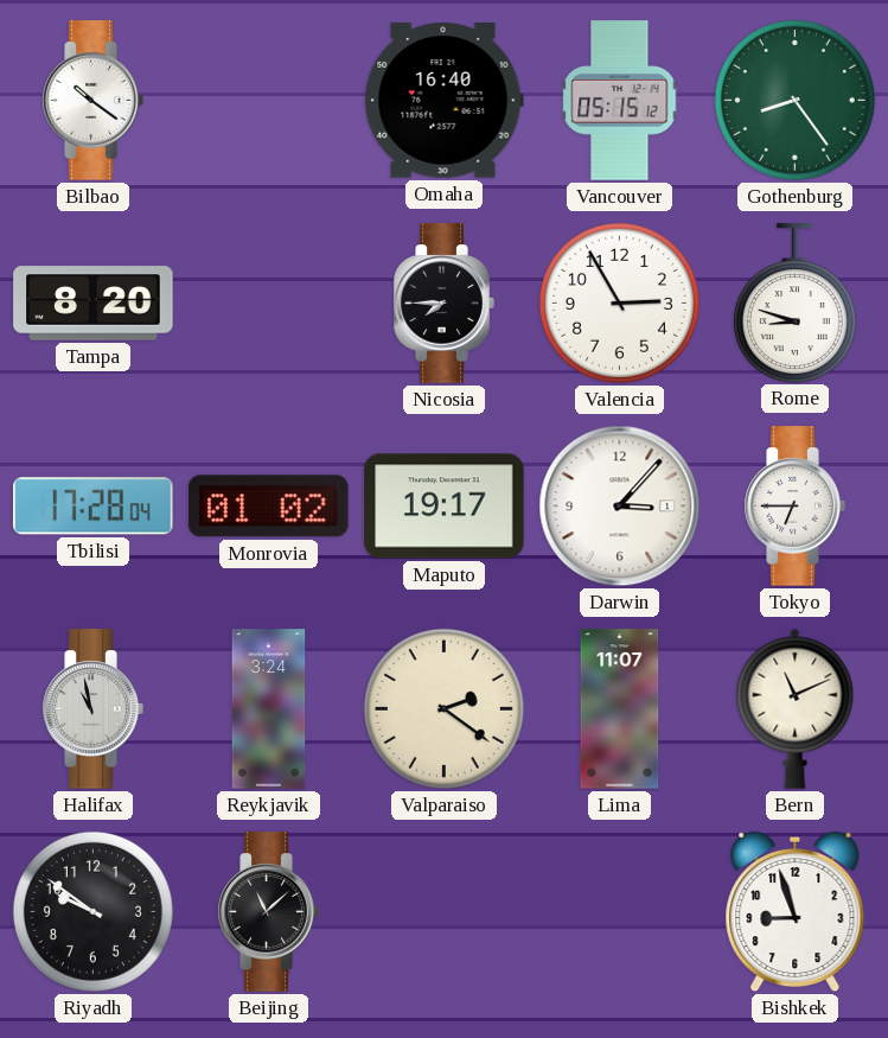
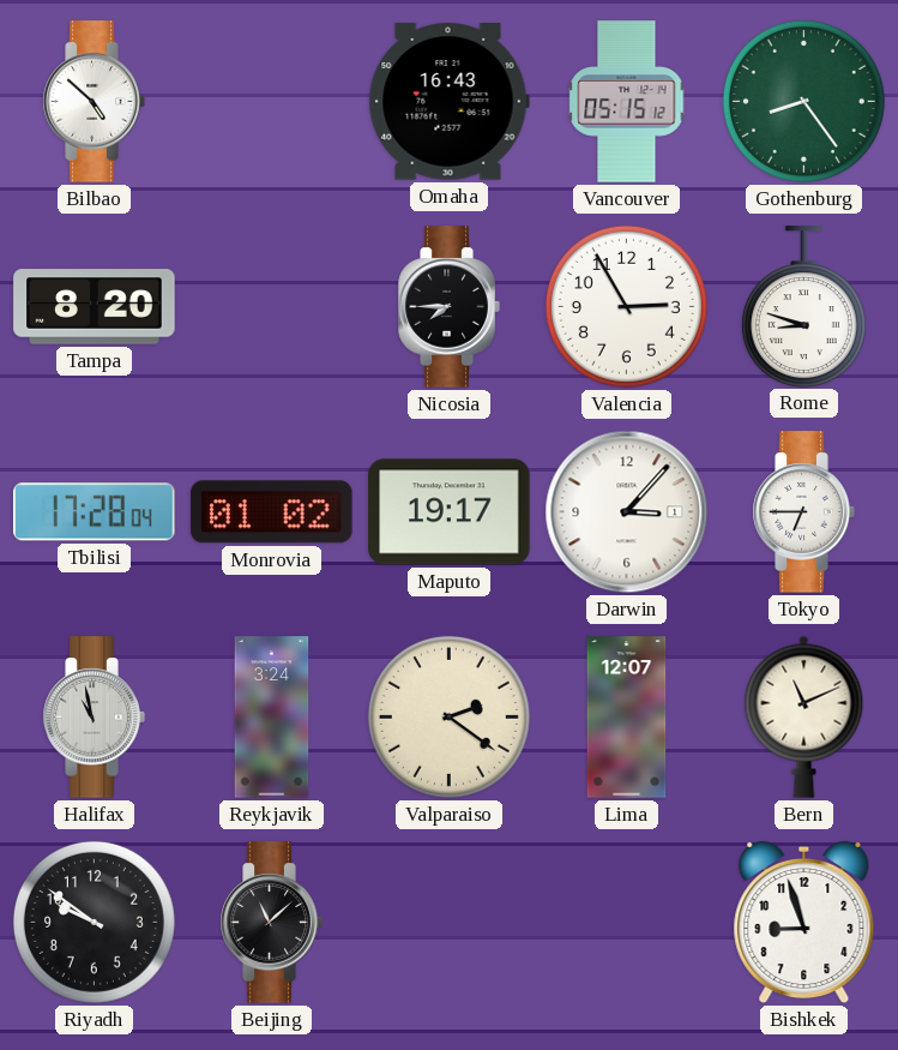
Bilbao: 10:21 -> 4:52
Omaha: 16:40 -> 16:43
Lima: 11:07 -> 12:07
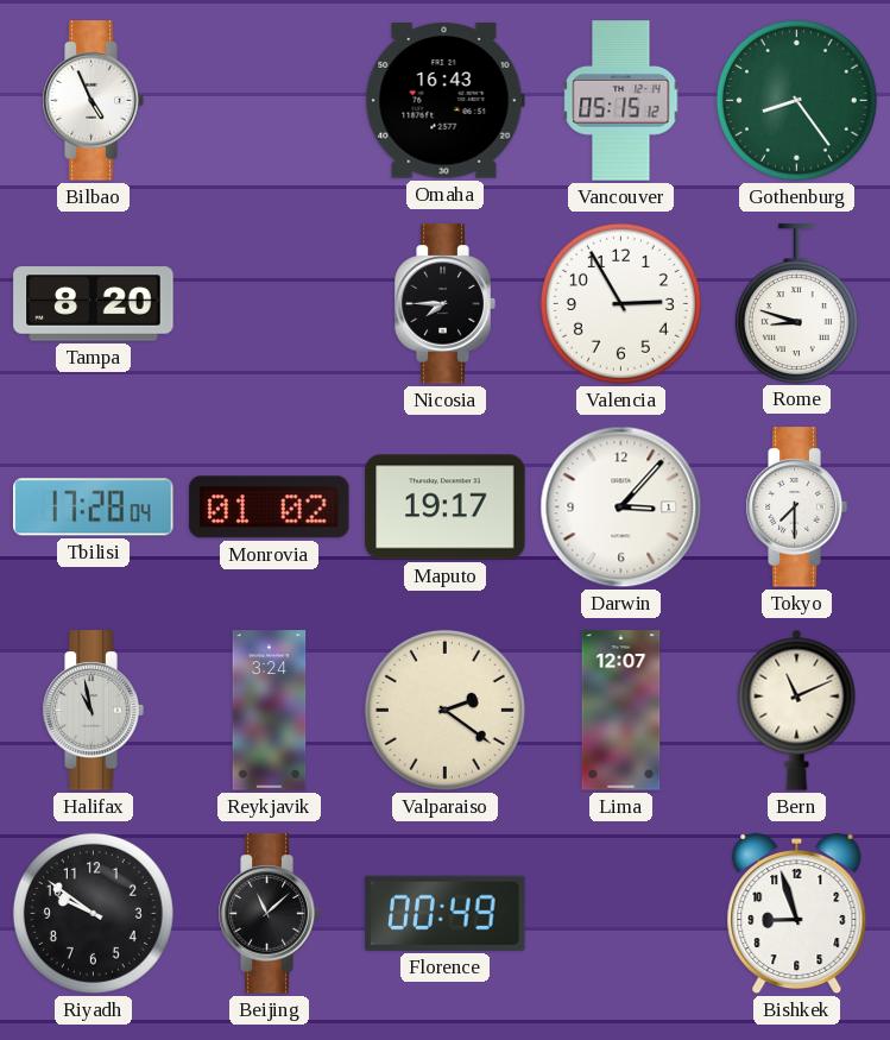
Bilbao: 4:52 -> 4:56
Tokyo: 6:45 -> 7:30
Florence: none -> 00:49
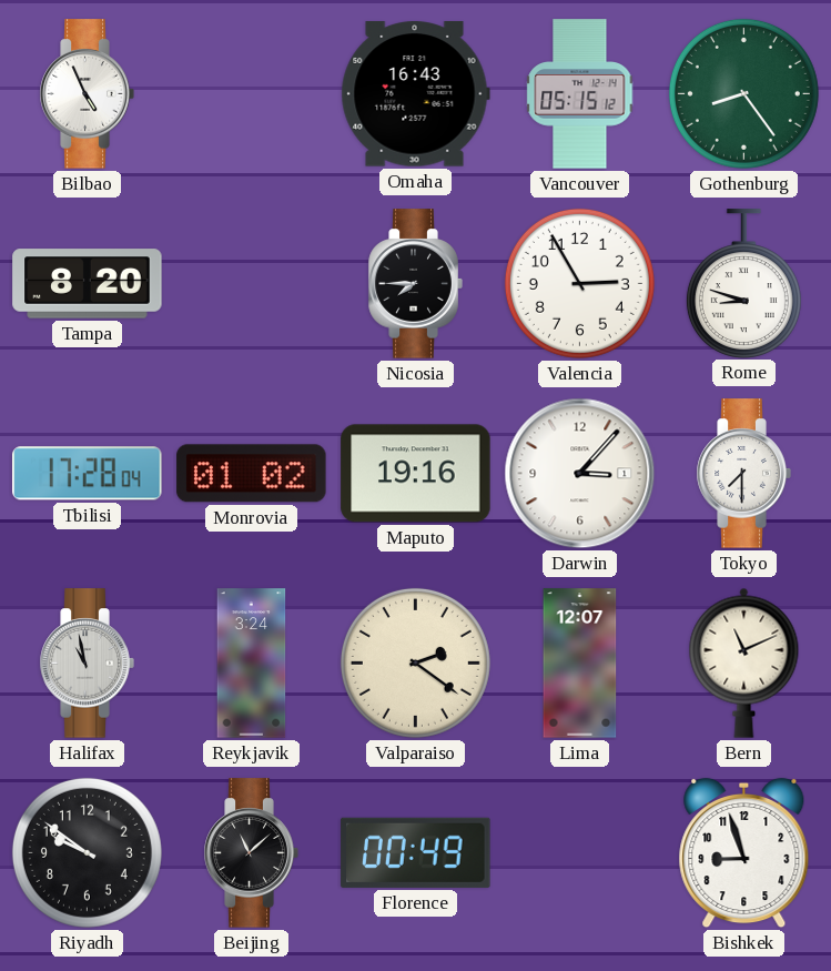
Maputo: 19:17 -> 19:16
